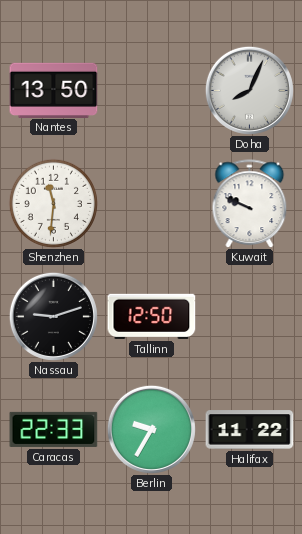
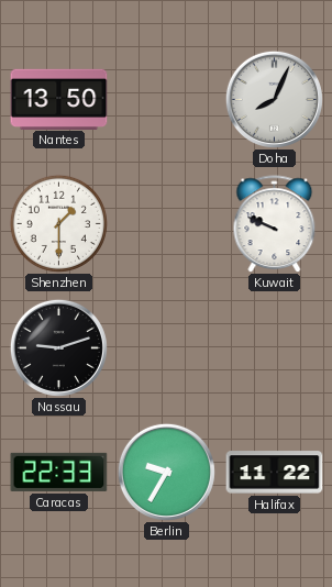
Shenzhen: 11:31 -> 1:30
Tallinn: 12:50 -> none
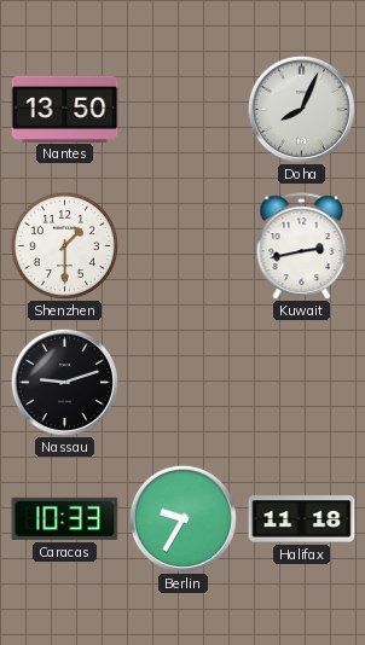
Kuwait: 9:49 -> 2:43
Caracas: 22:33 -> 10:33
Halifax: 11:22 -> 11:18
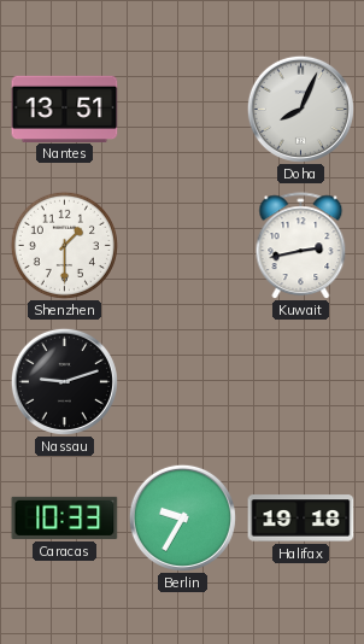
Nantes: 13:50 -> 13:51
Halifax: 11:18 -> 19:18
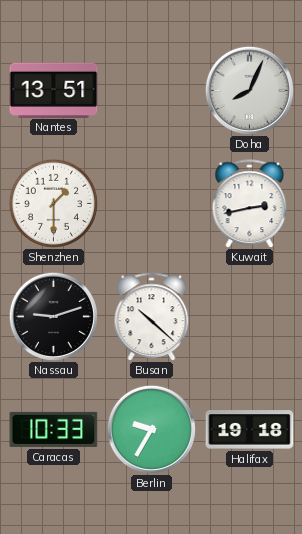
Busan: none -> 10:22
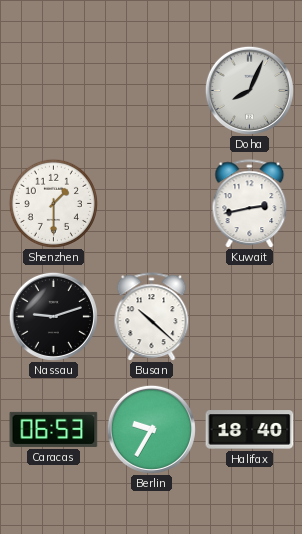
Nantes: 13:51 -> none
Caracas: 10:33 -> 06:53
Halifax: 19:18 -> 18:40
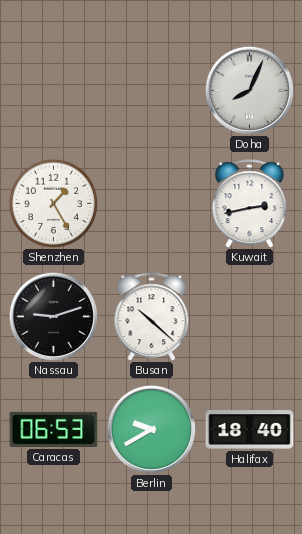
Shenzhen: 1:30 -> 1:25
Berlin: 9:35 -> 9:40
